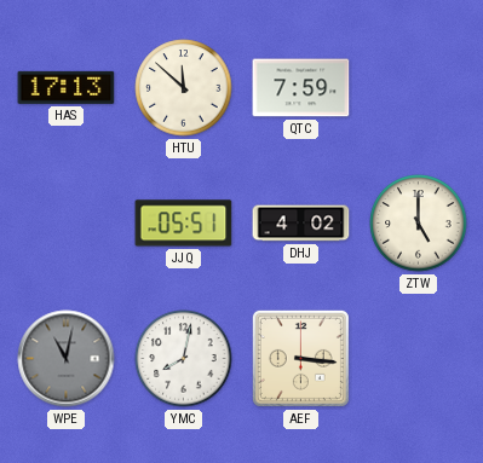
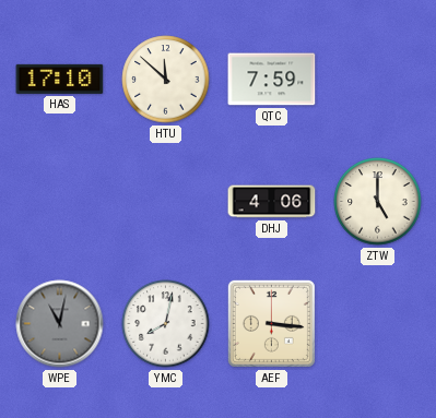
HAS: 17:13 -> 17:10
JJQ: 05:51 -> none
DHJ: 4:02 -> 4:06
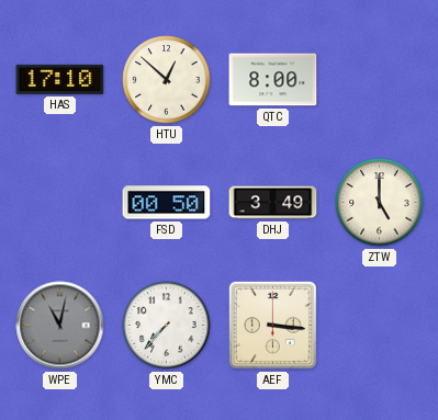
HTU: 11:52 -> 12:52
QTC: 7:59 -> 8:00
FSD: none -> 00:50
DHJ: 4:06 -> 3:49
YMC: 8:02 -> 7:37
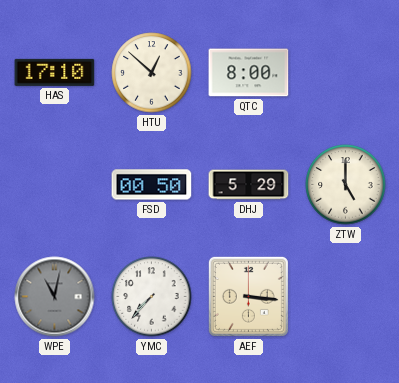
DHJ: 3:49 -> 5:29
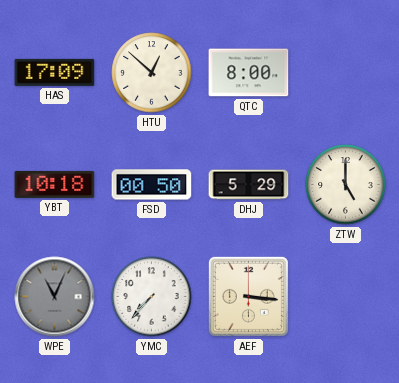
HAS: 17:10 -> 17:09
YBT: none -> 10:18
WPE: 11:02 -> 11:04
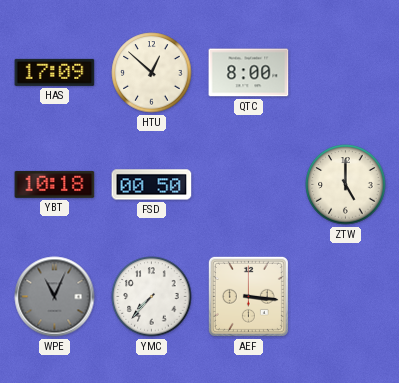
DHJ: 5:29 -> none
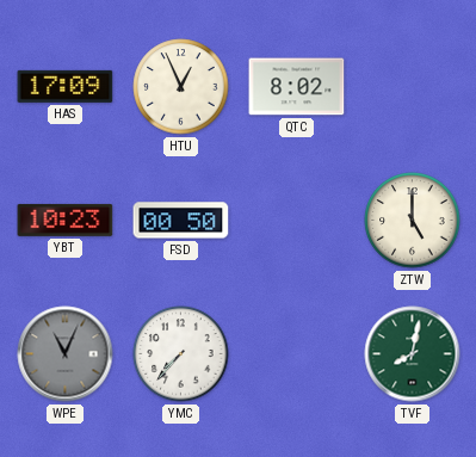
HTU: 12:52 -> 12:56
QTC: 8:00 -> 8:02
YBT: 10:18 -> 10:23
AEF: 3:16 -> none
TVF: none -> 8:02
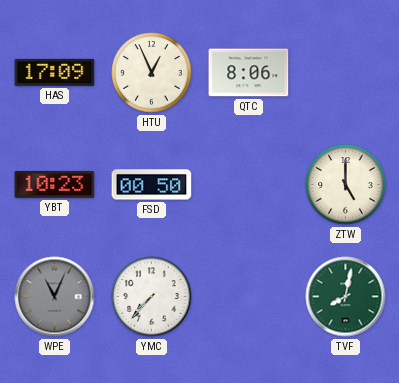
QTC: 8:02 -> 8:06
